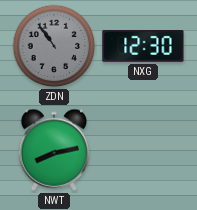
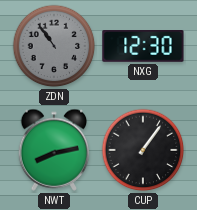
CUP: none -> 1:06
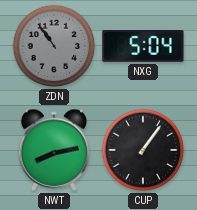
NXG: 12:30 -> 5:04
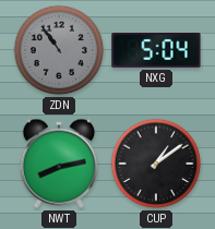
CUP: 1:06 -> 1:09
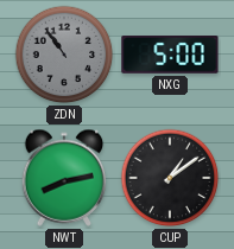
NXG: 5:04 -> 5:00
